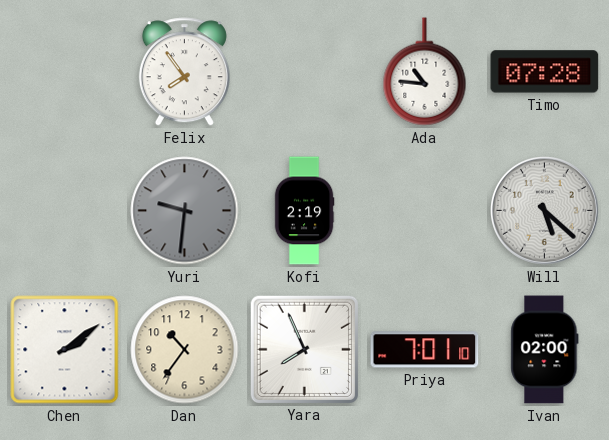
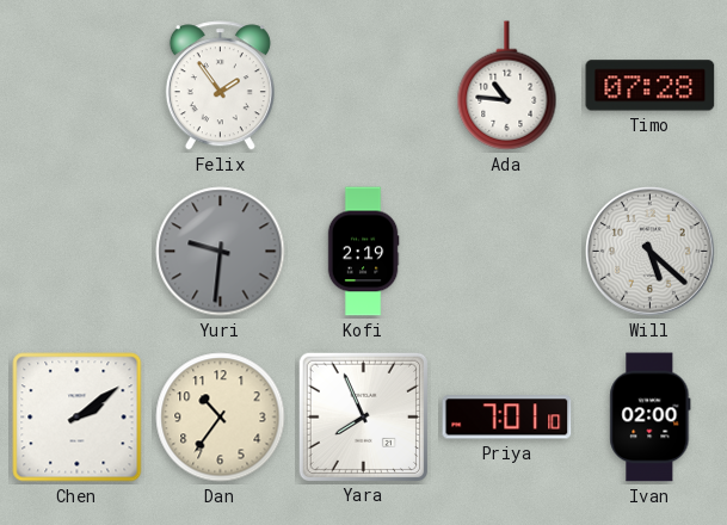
Felix: 7:54 -> 1:54
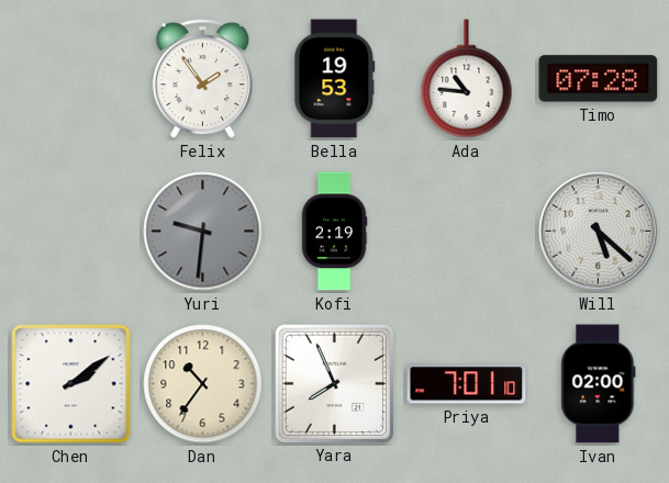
Bella: none -> 19:53
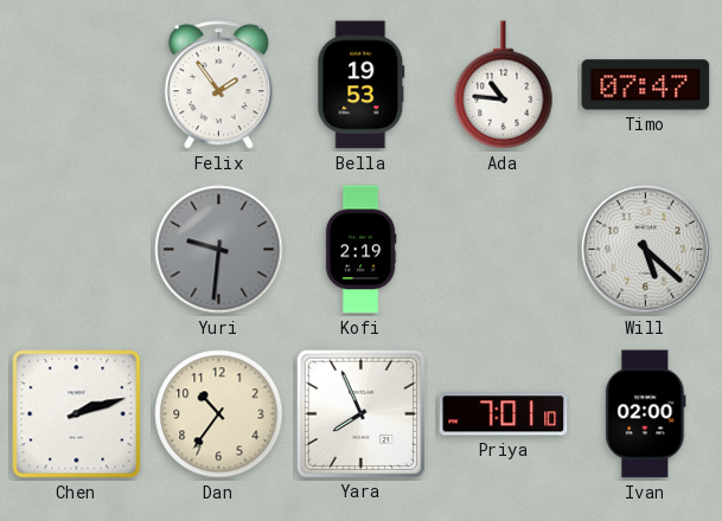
Timo: 07:28 -> 07:47
Chen: 2:09 -> 2:12
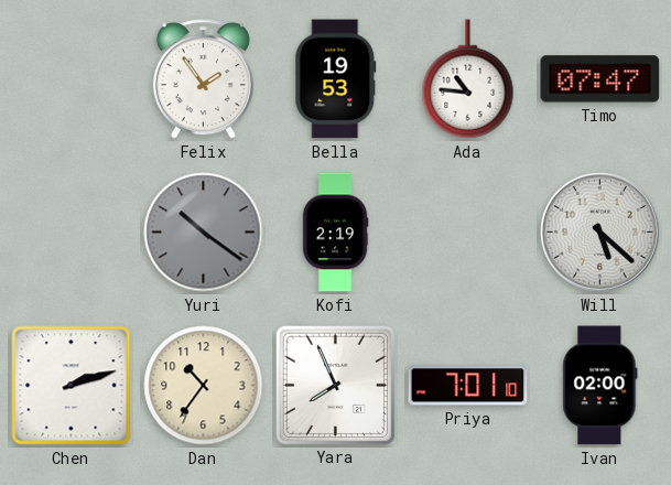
Yuri: 9:31 -> 10:21
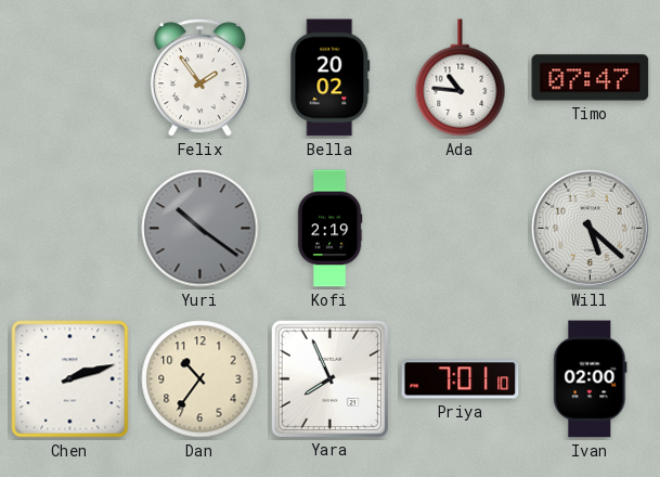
Bella: 19:53 -> 20:02
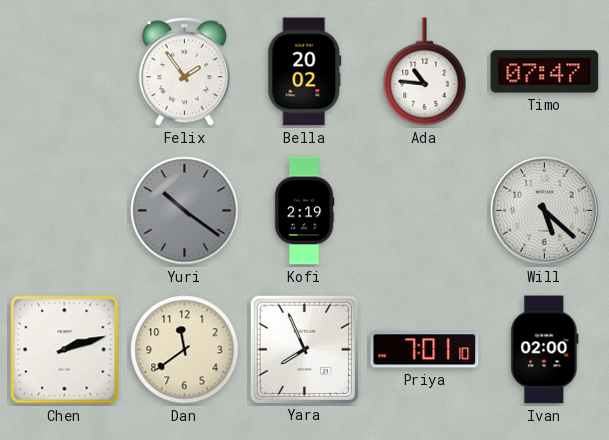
Dan: 10:36 -> 11:39
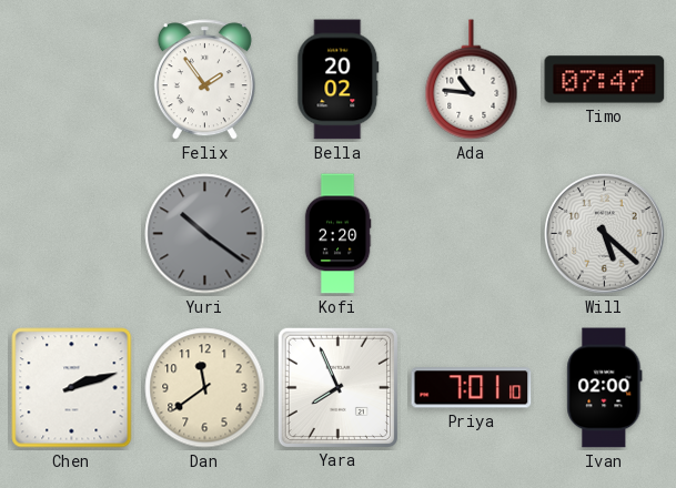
Kofi: 2:19 -> 2:20
